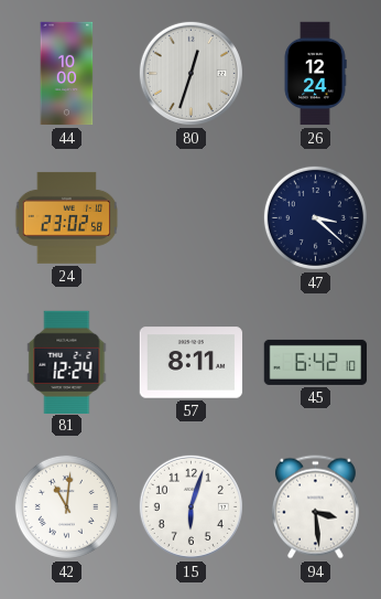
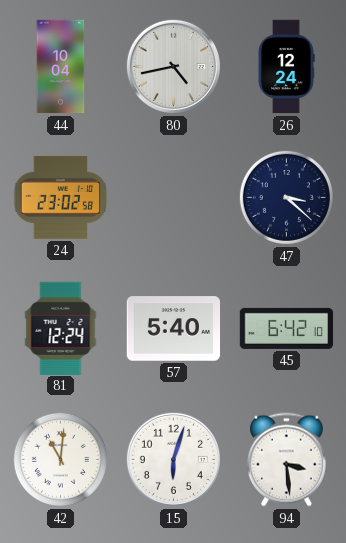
44: 10:00 -> 10:04
80: 12:33 -> 4:43
57: 8:11 -> 5:40
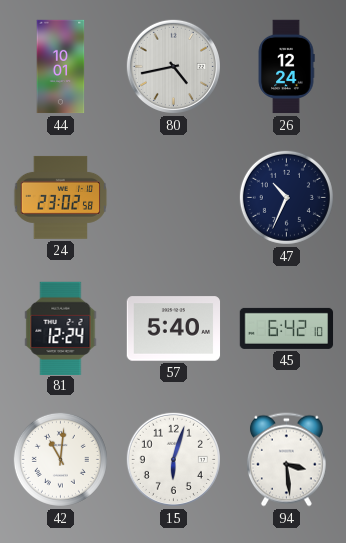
44: 10:04 -> 10:01
47: 3:22 -> 10:34
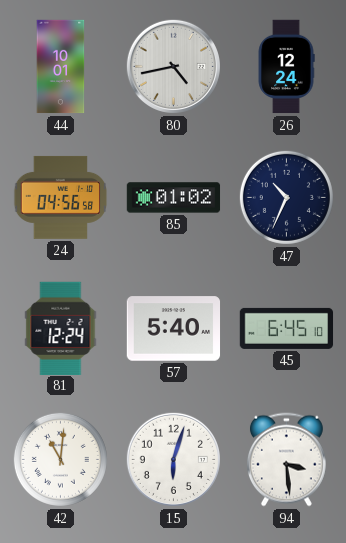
24: 23:02 -> 04:56
85: none -> 01:02
45: 6:42 -> 6:45
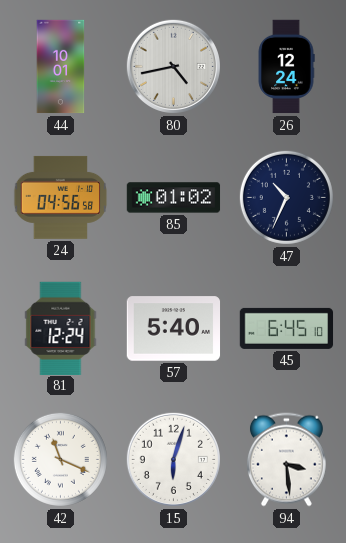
42: 11:01 -> 11:19
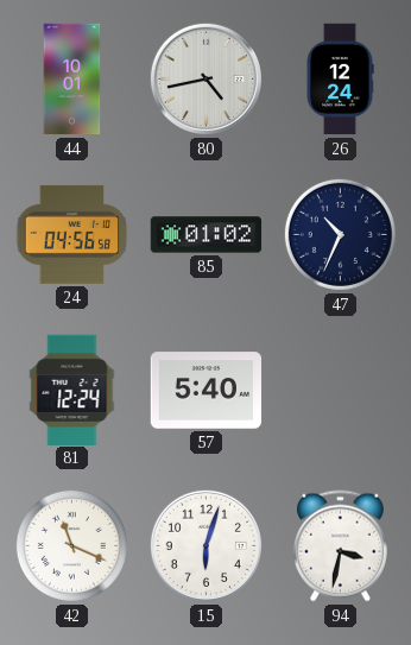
45: 6:45 -> none
94: 3:29 -> 3:32
